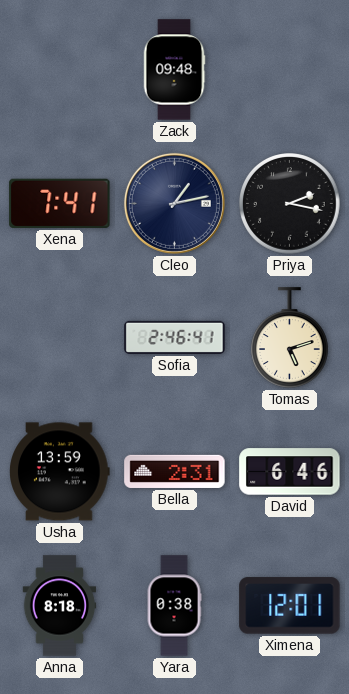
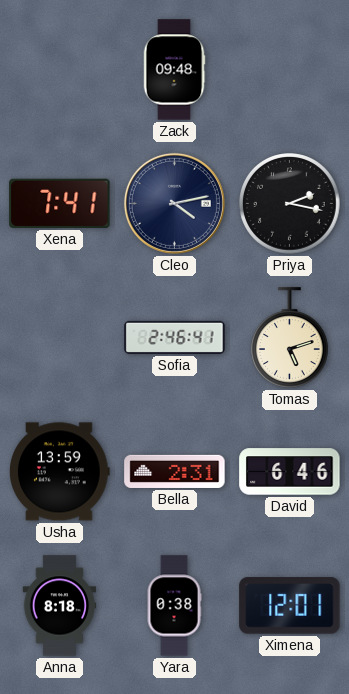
Cleo: 1:13 -> 4:13
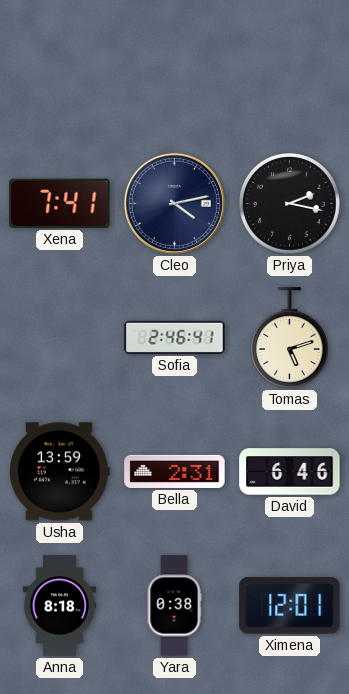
Zack: 09:48 -> none
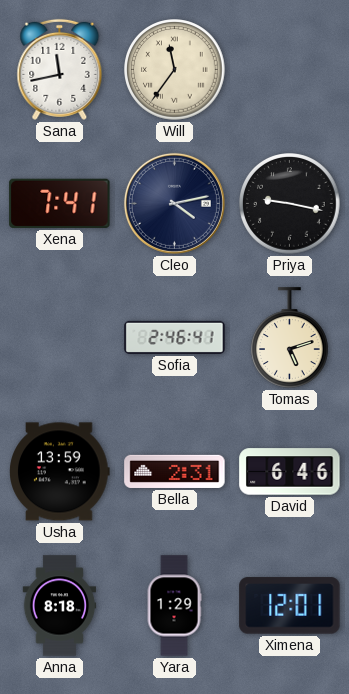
Sana: none -> 11:43
Will: none -> 11:36
Priya: 2:17 -> 9:17
Yara: 0:38 -> 1:29
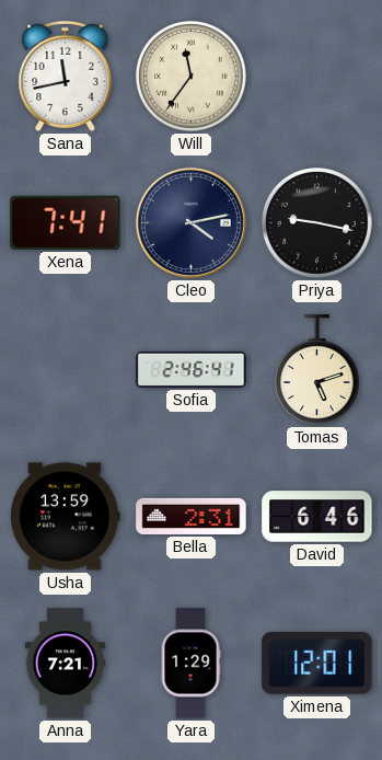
Anna: 8:18 -> 7:21
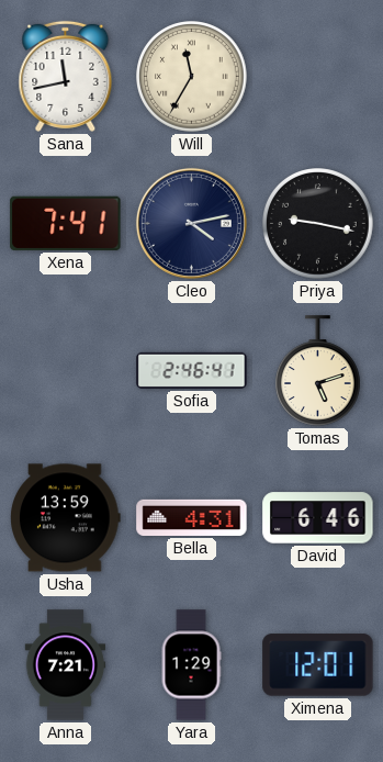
Will: 11:36 -> 11:35
Bella: 2:31 -> 4:31
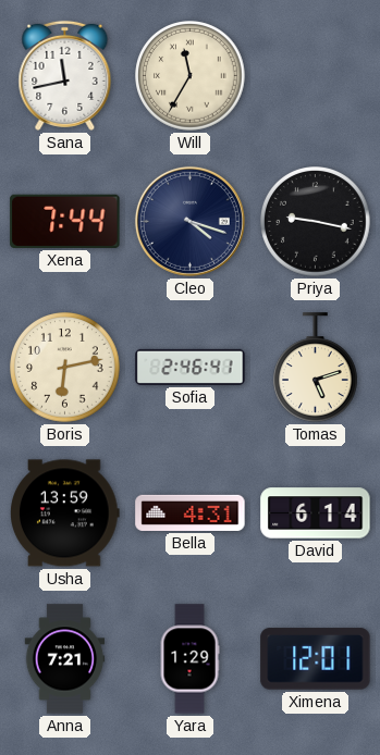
Xena: 7:41 -> 7:44
Cleo: 4:13 -> 4:18
Boris: none -> 6:13
David: 6:46 -> 6:14
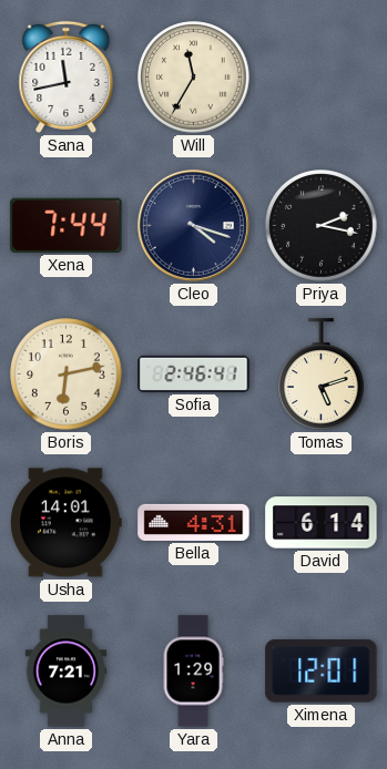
Priya: 9:17 -> 2:17
Usha: 13:59 -> 14:01
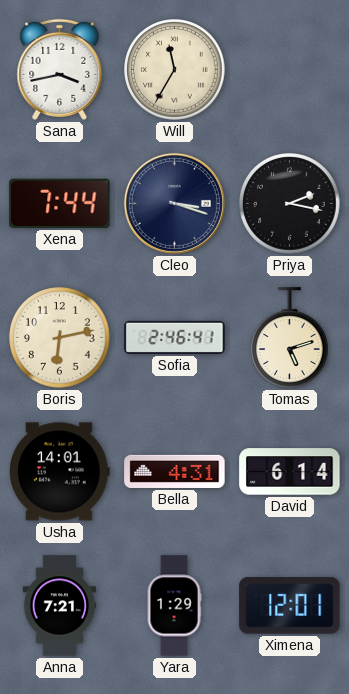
Sana: 11:43 -> 3:43
Cleo: 4:18 -> 3:18
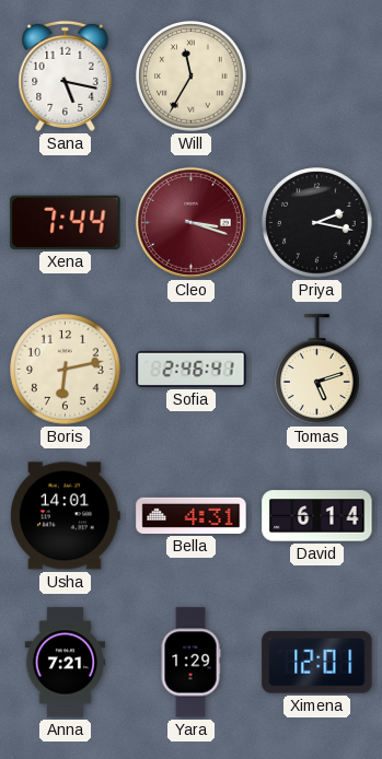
Sana: 3:43 -> 5:17
Cleo dial: navy -> burgundy
